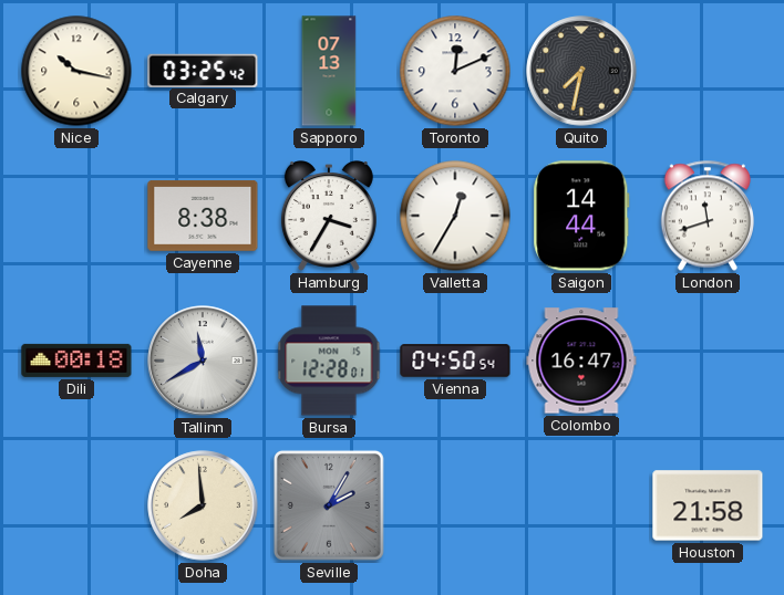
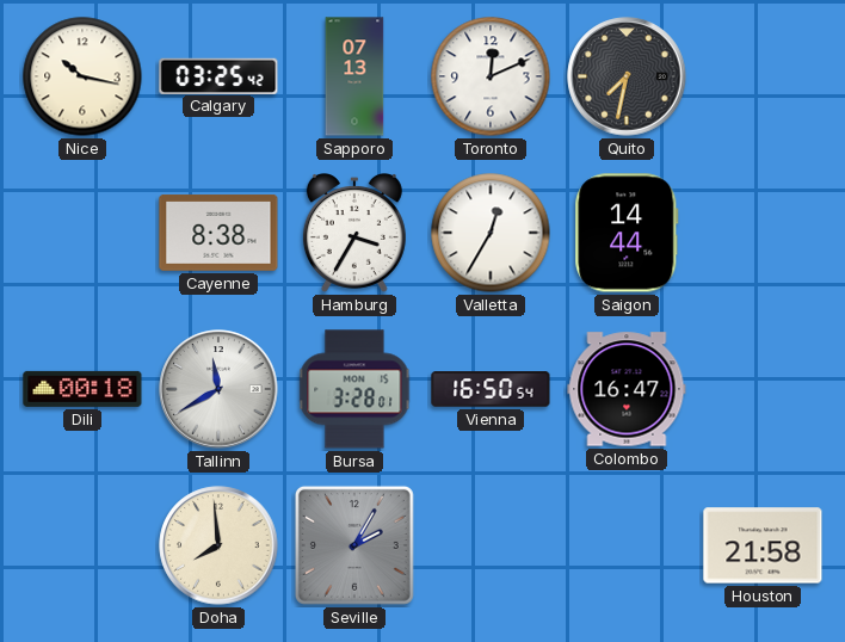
London: 11:42 -> none
Bursa: 12:28 -> 3:28
Vienna: 04:50 -> 16:50
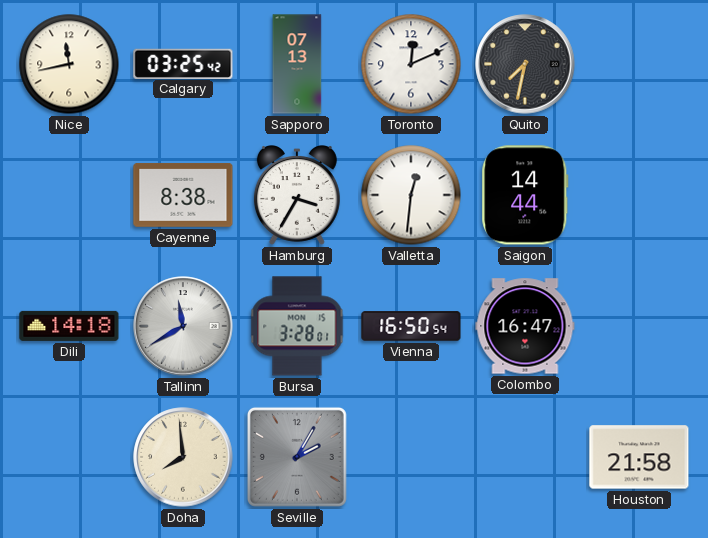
Nice: 10:17 -> 11:43
Valletta: 12:35 -> 12:31
Dili: 00:18 -> 14:18
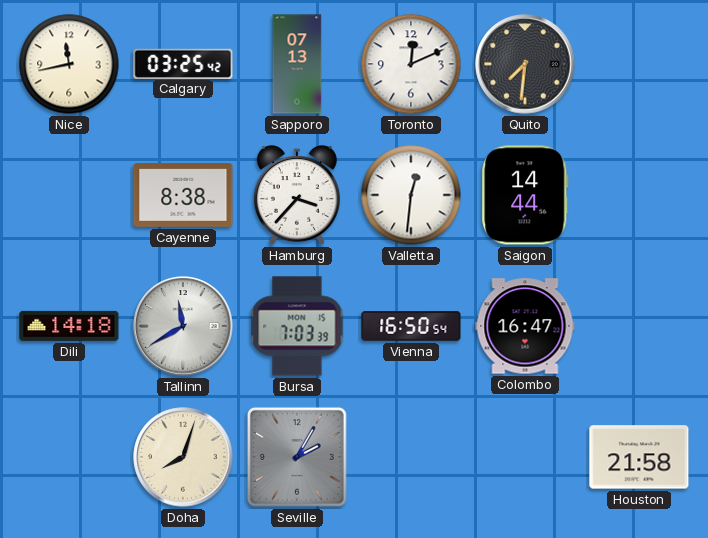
Quito: 7:32 -> 7:31
Hamburg: 3:35 -> 3:37
Bursa: 3:28 -> 7:03
Doha: 7:59 -> 8:03
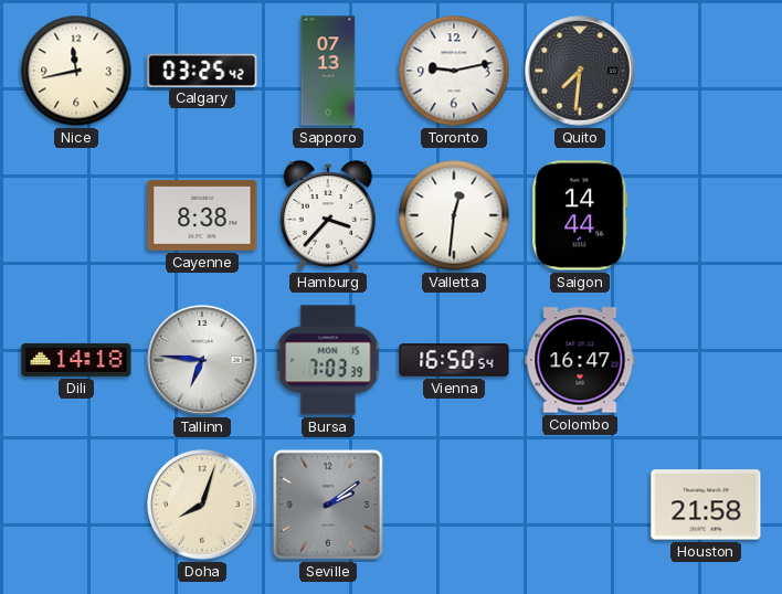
Toronto: 12:11 -> 9:13
Tallinn: 11:40 -> 6:46
Seville: 2:05 -> 2:09
